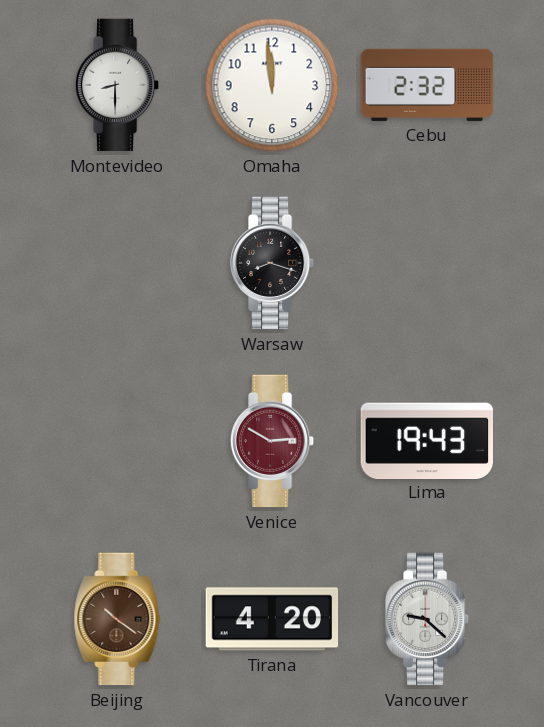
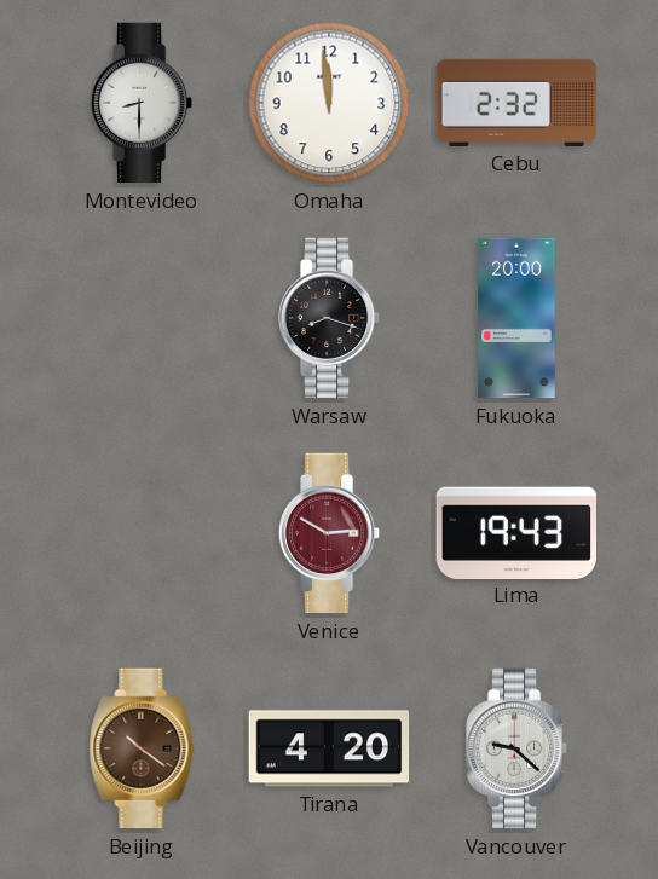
Fukuoka: none -> 20:00
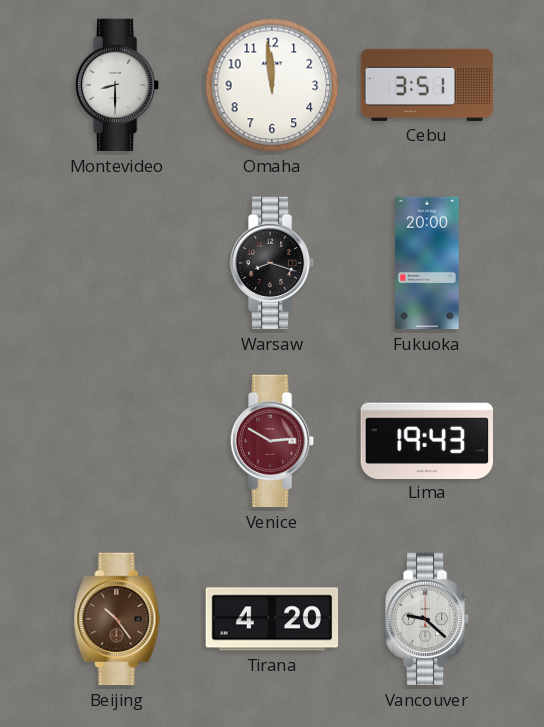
Cebu: 2:32 -> 3:51
Beijing: 10:21 -> 10:24
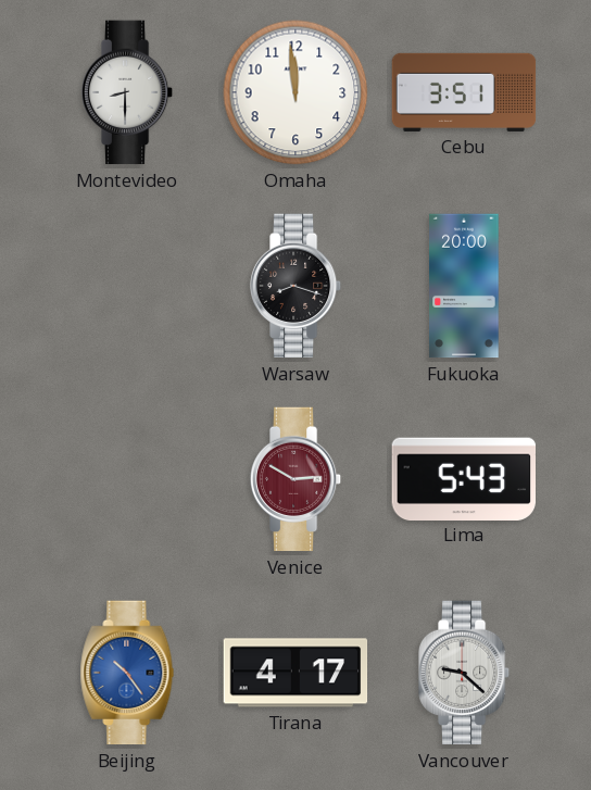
Lima: 19:43 -> 5:43
Beijing dial: brown -> blue
Tirana: 4:20 -> 4:17
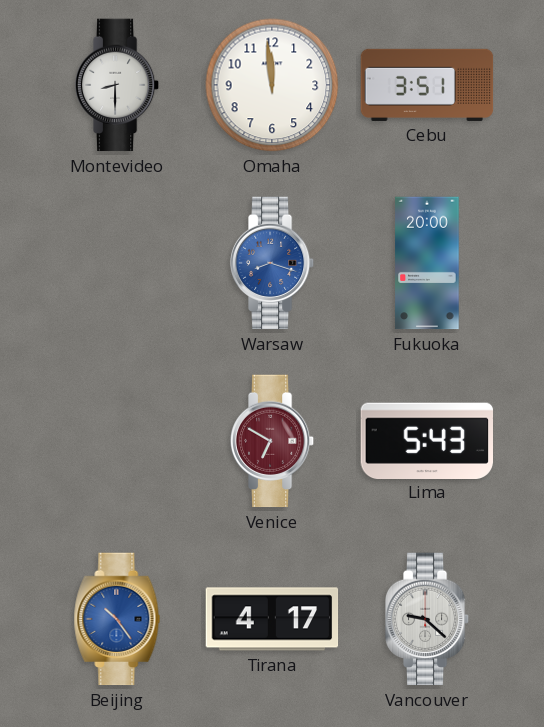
Warsaw dial: black -> blue
Venice: 2:50 -> 6:50
